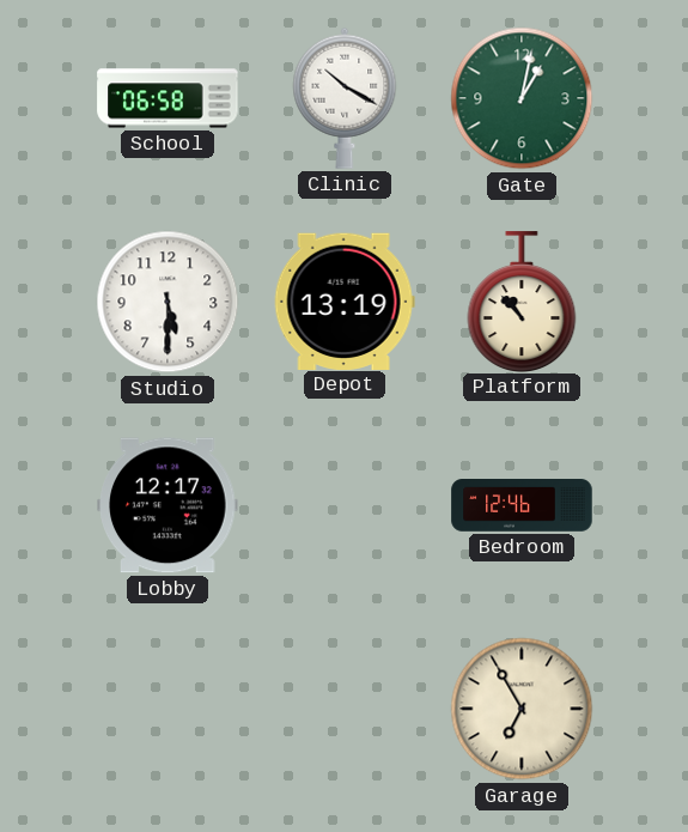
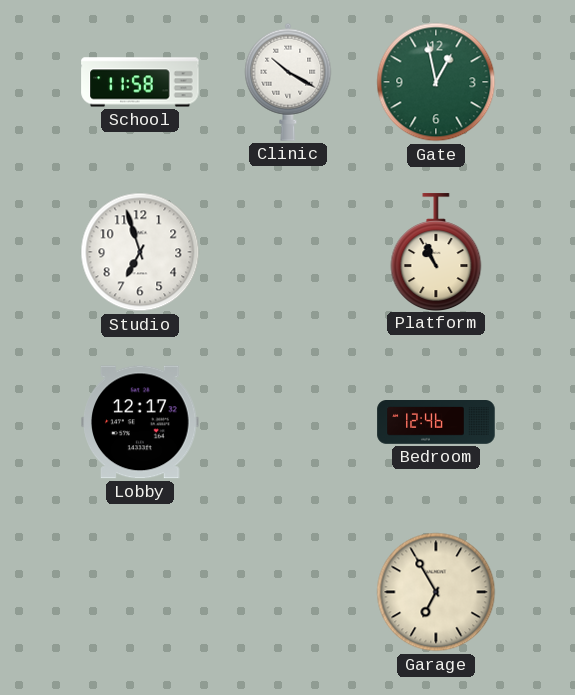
School: 06:58 -> 11:58
Gate: 1:02 -> 12:58
Studio: 5:30 -> 6:57
Depot: 13:19 -> none
Platform: 10:53 -> 10:56
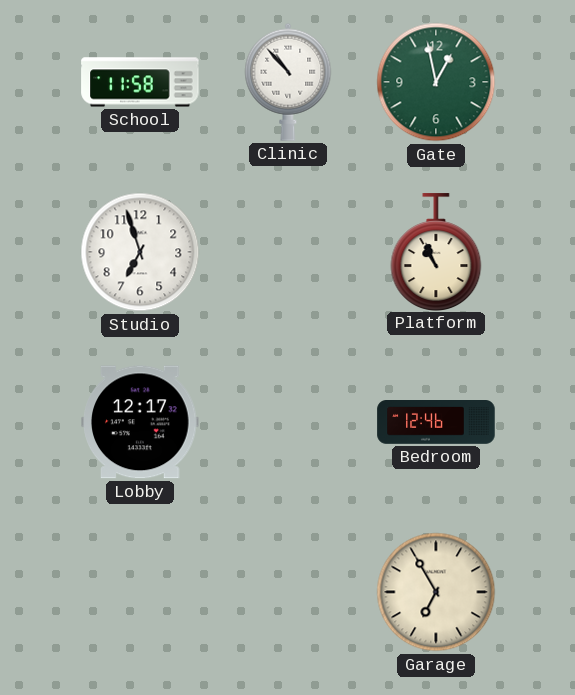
Clinic: 10:20 -> 10:53
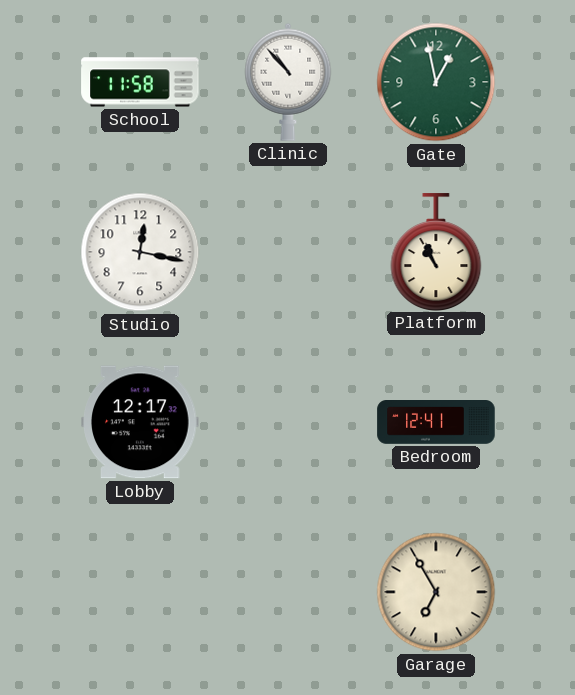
Studio: 6:57 -> 12:17
Bedroom: 12:46 -> 12:41
